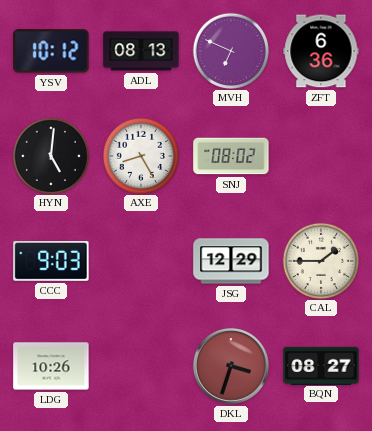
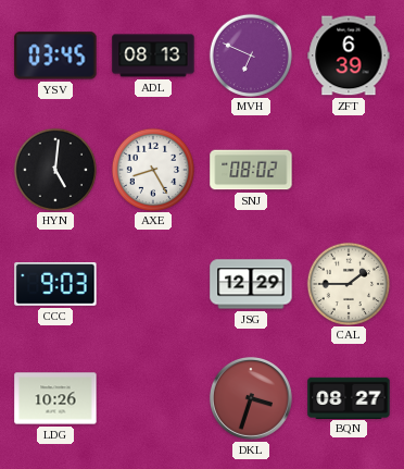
YSV: 10:12 -> 03:45
ZFT: 6:36 -> 6:39
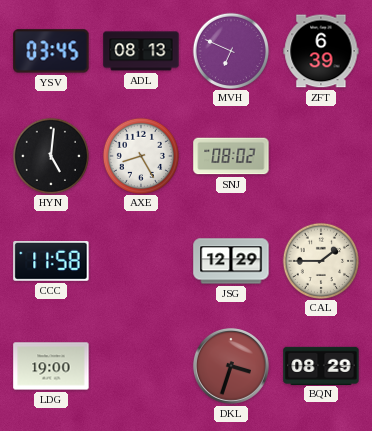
CCC: 9:03 -> 11:58
LDG: 10:26 -> 19:00
BQN: 08:27 -> 08:29
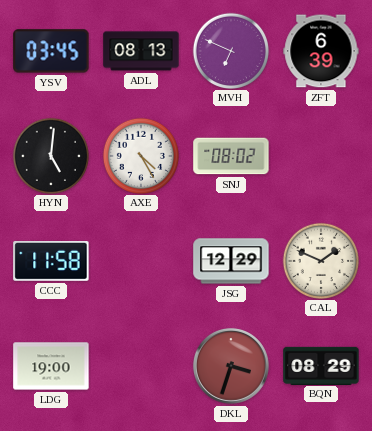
AXE: 8:25 -> 4:25
CAL: 1:45 -> 1:49
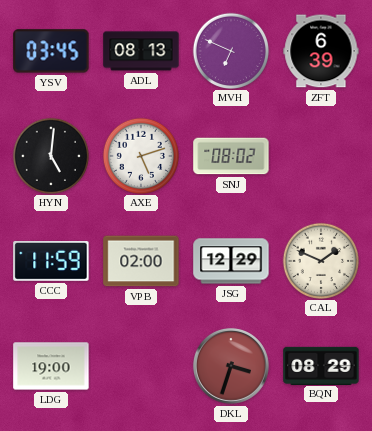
AXE: 4:25 -> 5:12
CCC: 11:58 -> 11:59
VPB: none -> 02:00
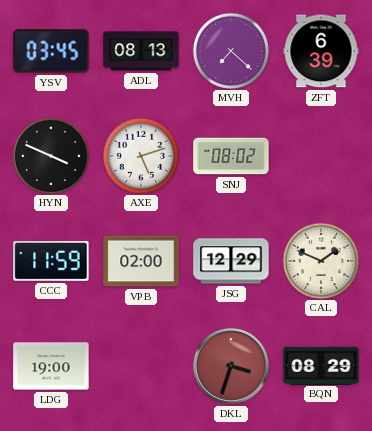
MVH: 6:49 -> 7:22
HYN: 5:01 -> 3:49
